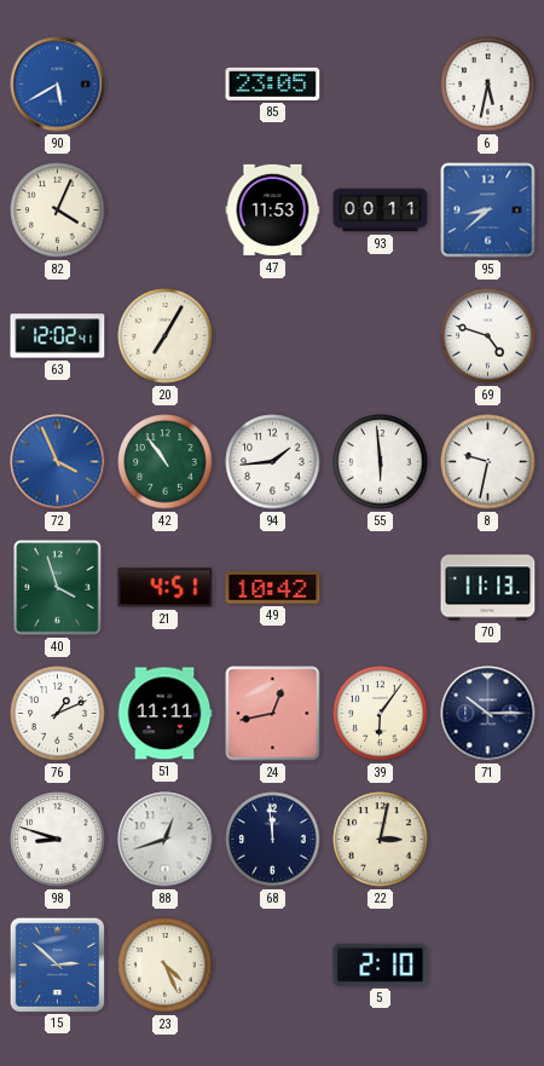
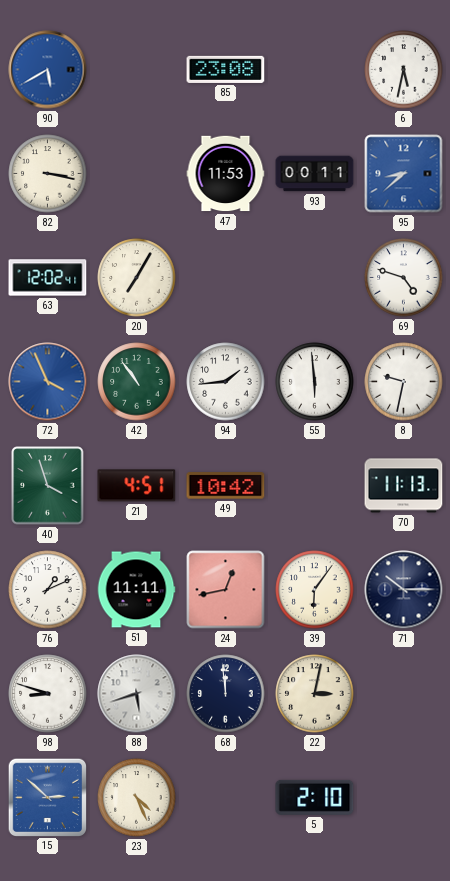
85: 23:05 -> 23:08
82: 4:04 -> 3:17
88: 12:42 -> 5:42
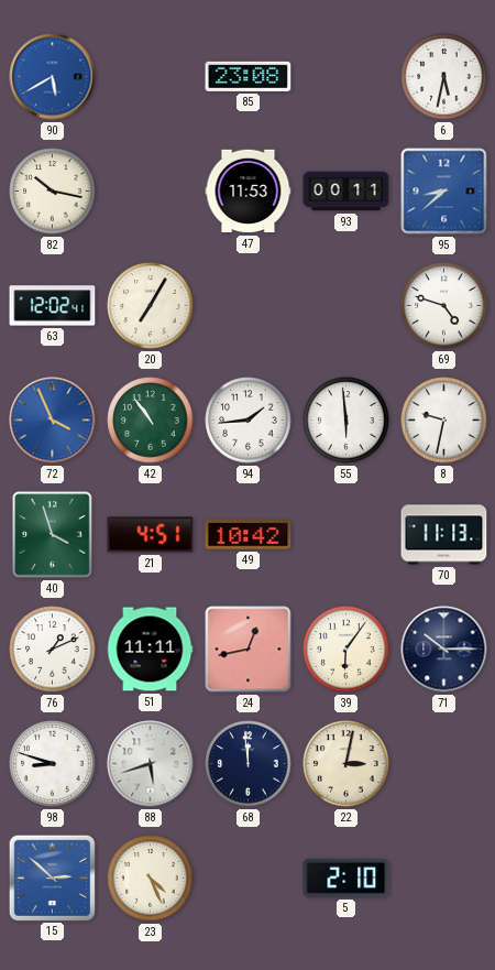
82: 3:17 -> 10:17
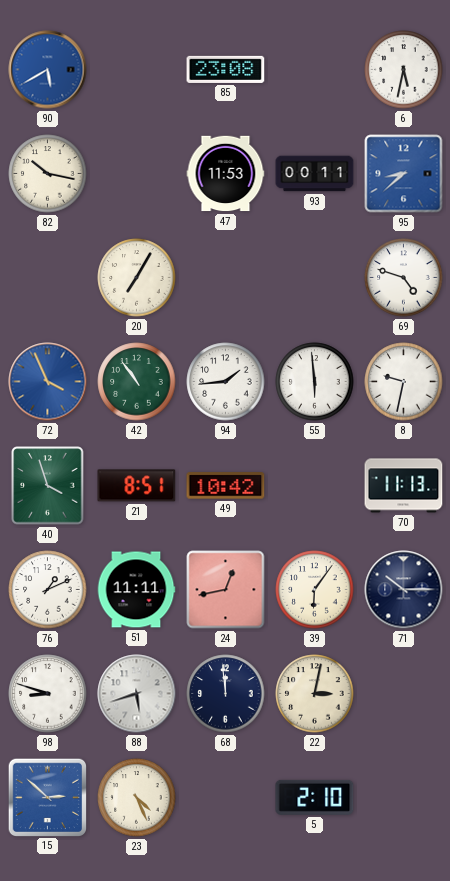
63: 12:02 -> none
21: 4:51 -> 8:51
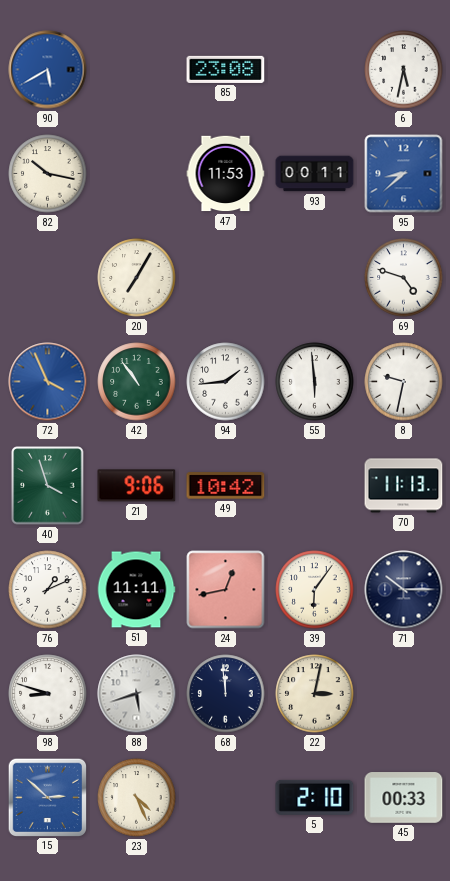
21: 8:51 -> 9:06
45: none -> 00:33
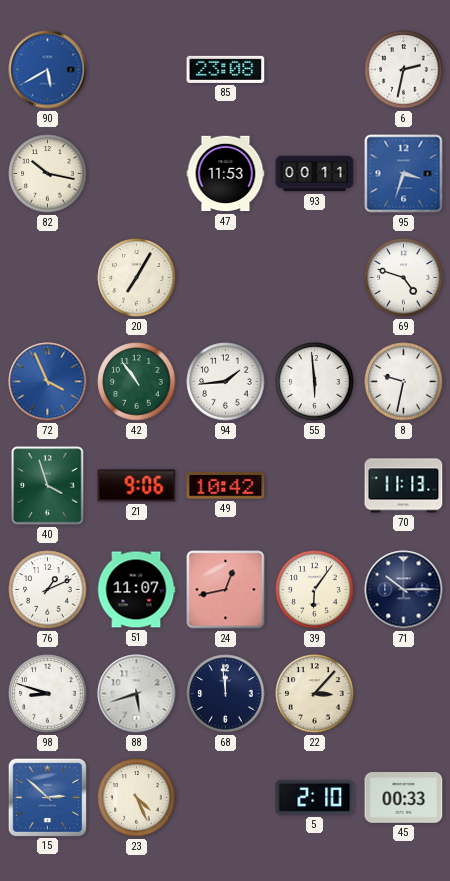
6: 5:32 -> 2:32
95: 8:38 -> 3:33
51: 11:11 -> 11:07
22: 3:02 -> 3:07
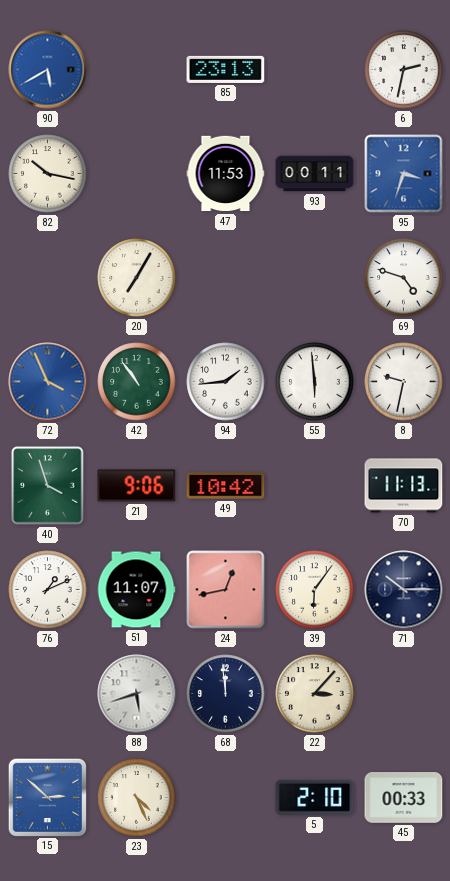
85: 23:08 -> 23:13
98: 8:48 -> none
